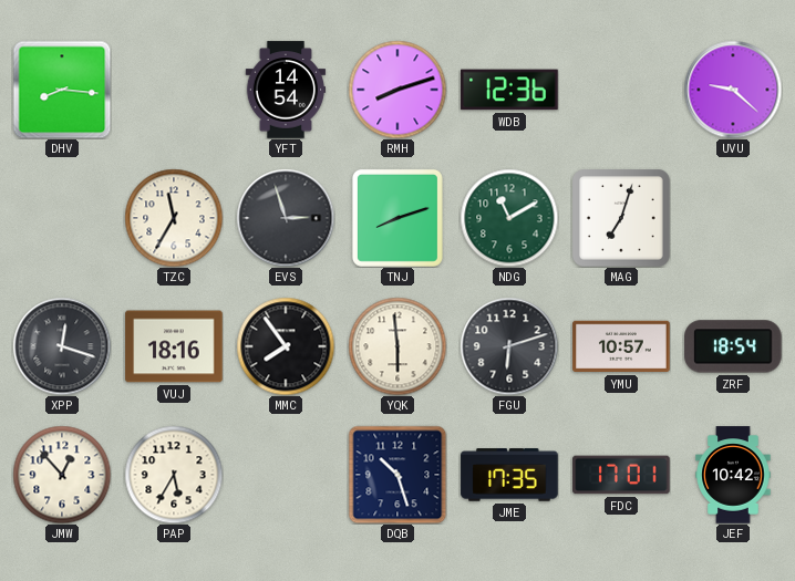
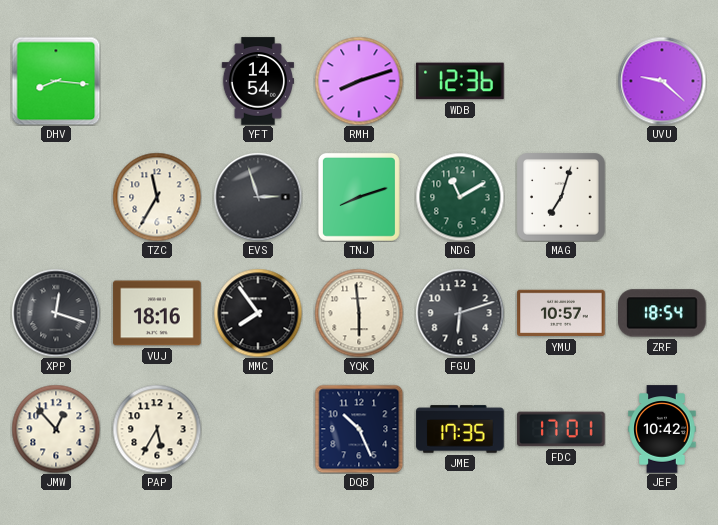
DQB: 10:27 -> 10:26
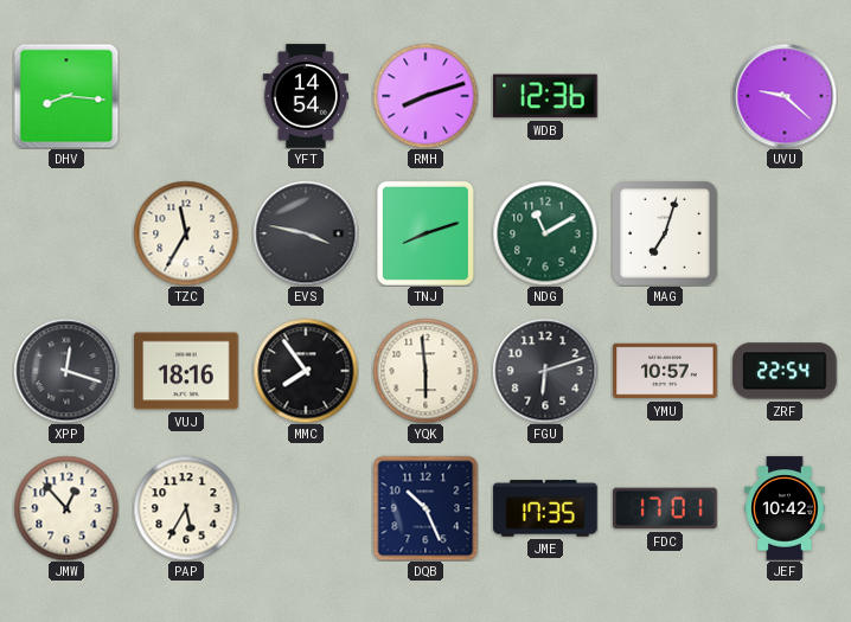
EVS: 2:57 -> 3:47
ZRF: 18:54 -> 22:54
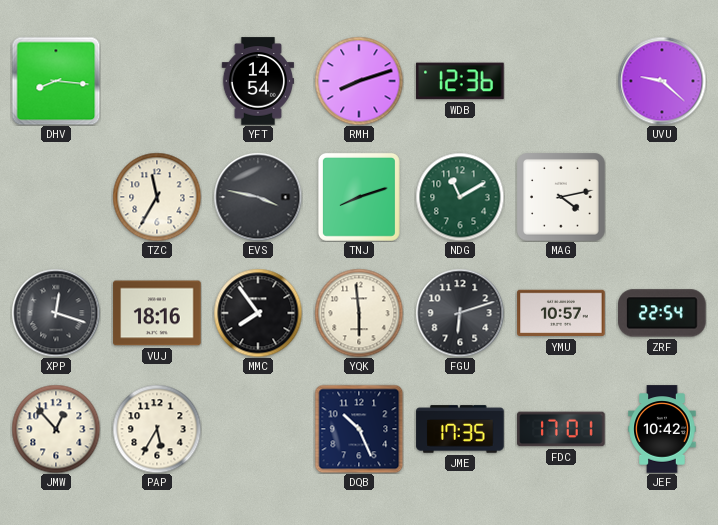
MAG: 7:03 -> 4:13
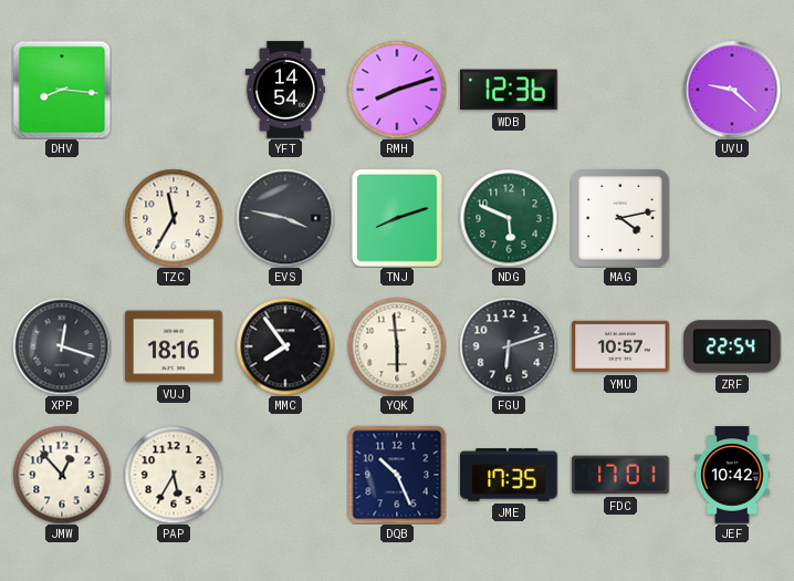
NDG: 11:10 -> 5:49
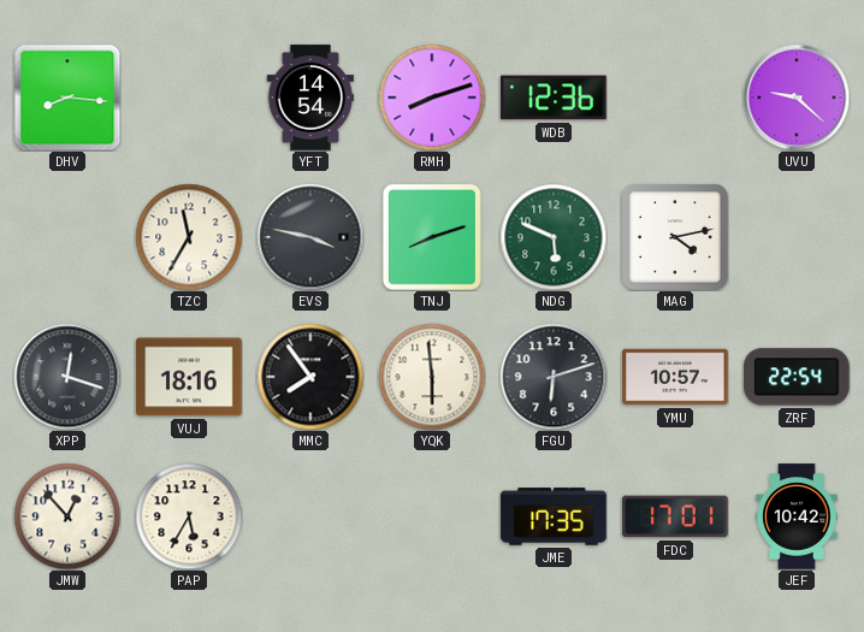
DQB: 10:26 -> none
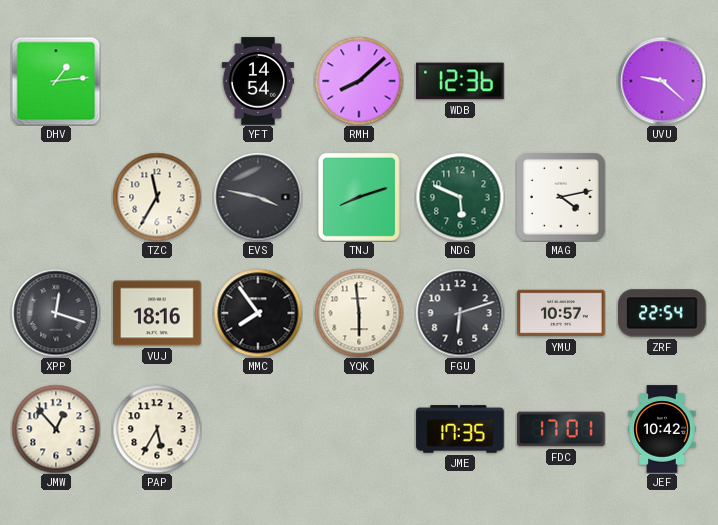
DHV: 8:16 -> 1:14
RMH: 8:12 -> 8:08
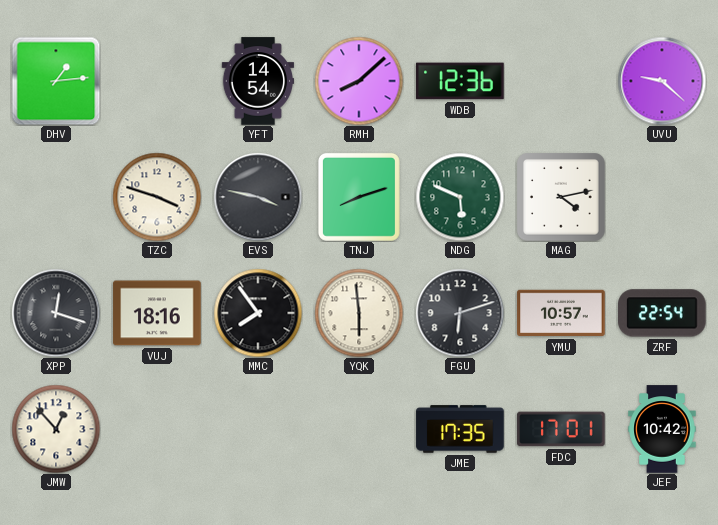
TZC: 11:35 -> 3:48
PAP: 5:35 -> none
